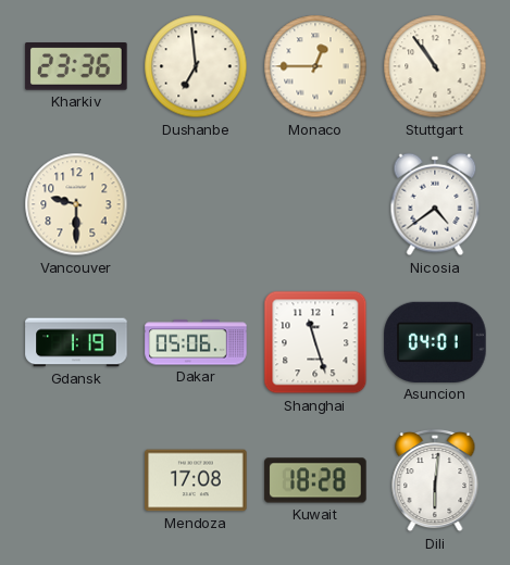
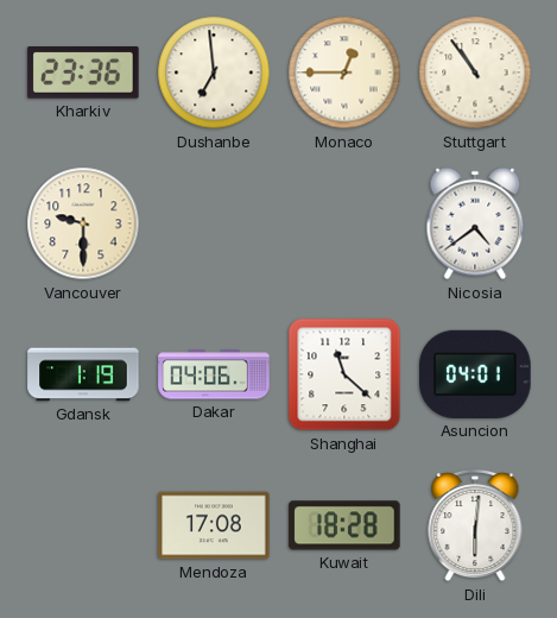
Dakar: 05:06 -> 04:06
Shanghai: 11:27 -> 11:22
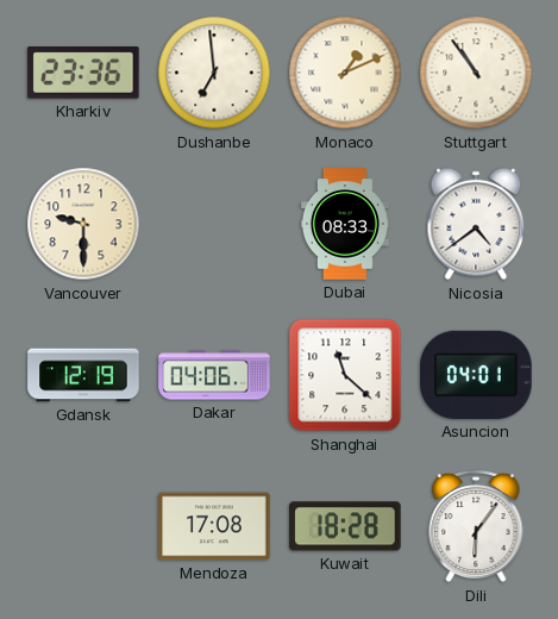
Monaco: 12:45 -> 1:11
Dubai: none -> 08:33
Gdansk: 1:19 -> 12:19
Dili: 6:01 -> 6:06
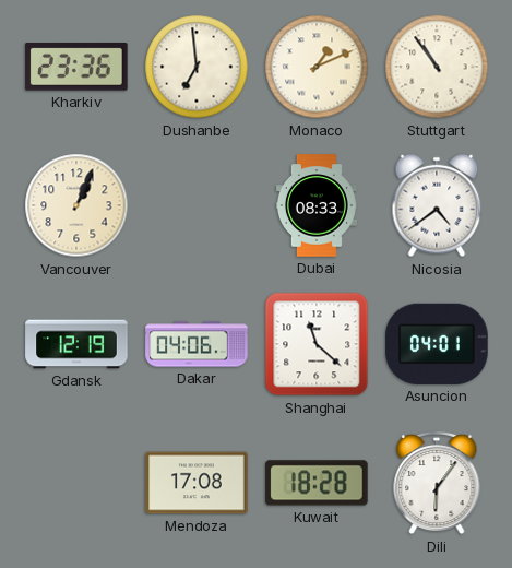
Vancouver: 9:30 -> 1:04
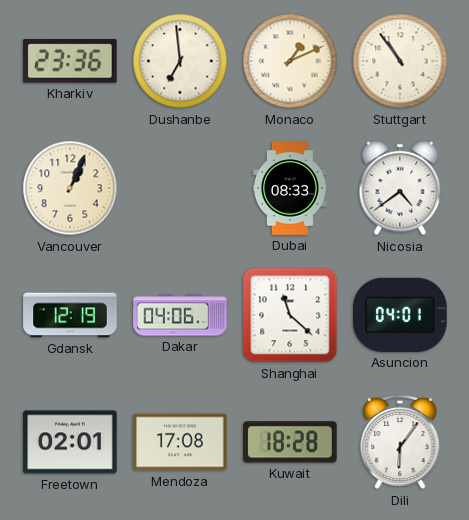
Freetown: none -> 02:01
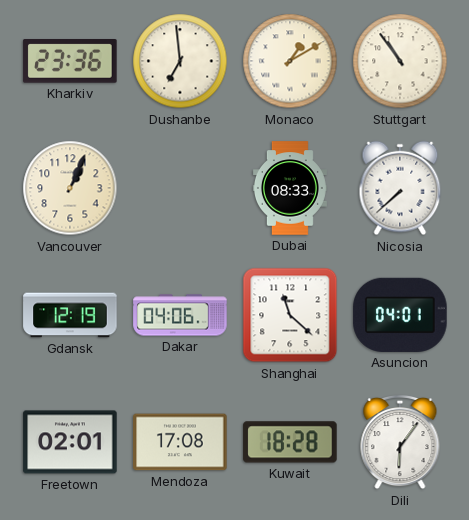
Monaco: 1:11 -> 1:10
Nicosia: 4:39 -> 7:38
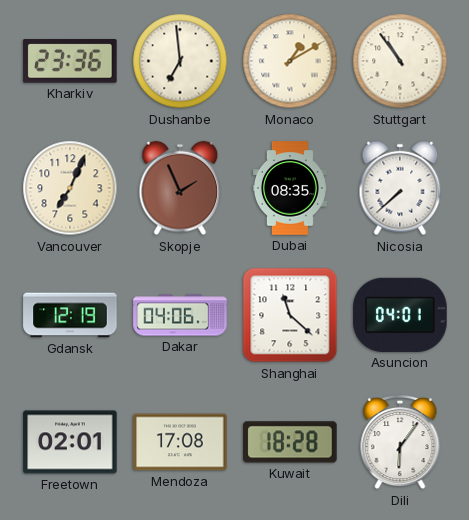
Vancouver: 1:04 -> 7:04
Skopje: none -> 1:56
Dubai: 08:33 -> 08:35
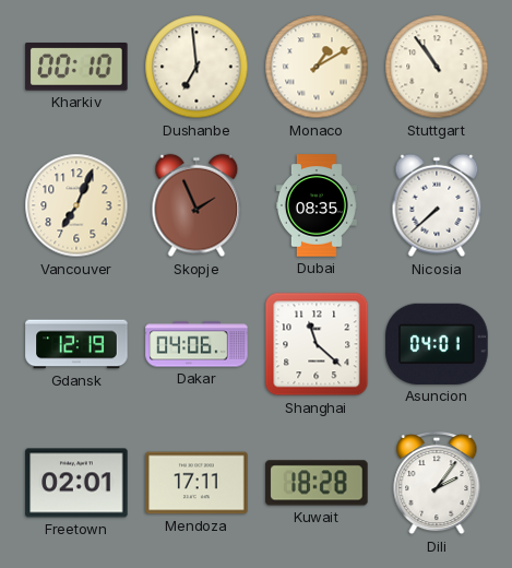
Kharkiv: 23:36 -> 00:10
Mendoza: 17:08 -> 17:11
Dili: 6:06 -> 2:06
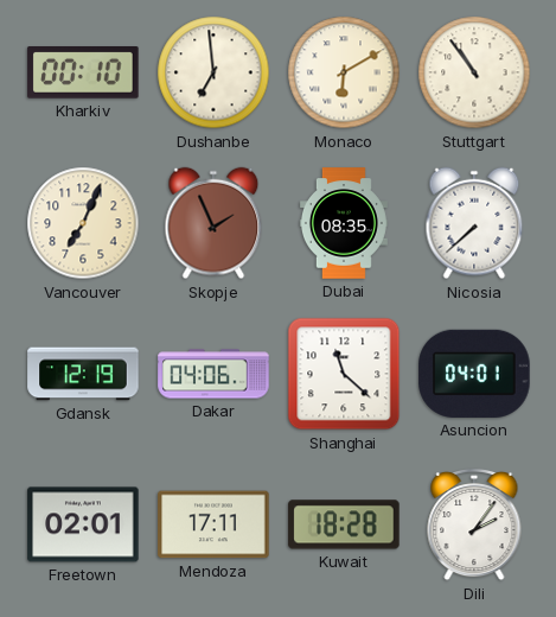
Monaco: 1:10 -> 6:10
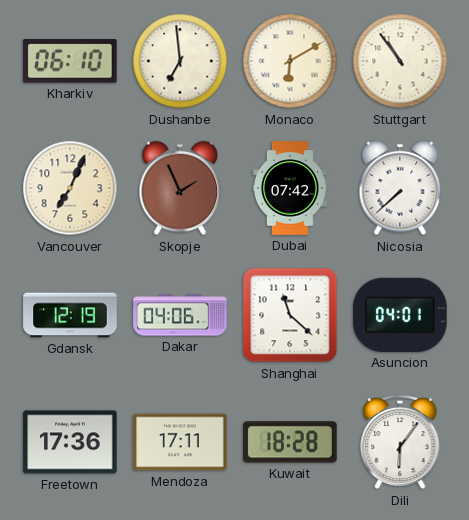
Kharkiv: 00:10 -> 06:10
Dubai: 08:35 -> 07:42
Freetown: 02:01 -> 17:36
Dili: 2:06 -> 6:06
